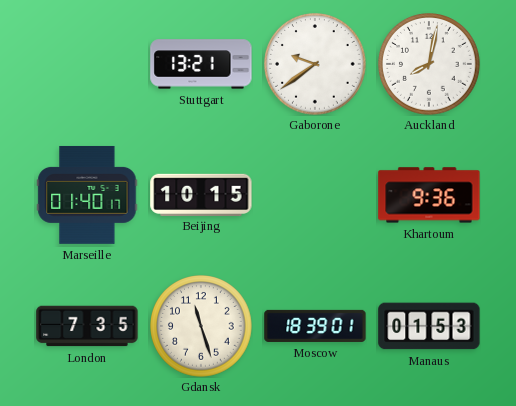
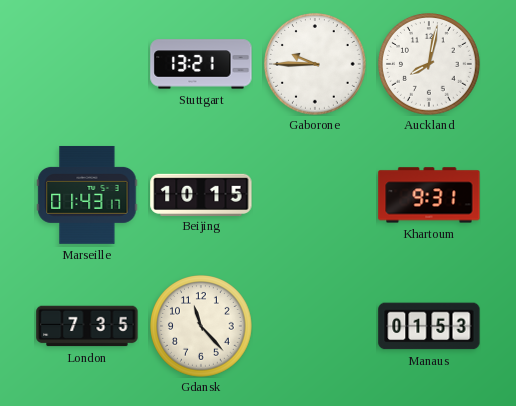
Gaborone: 9:39 -> 9:45
Marseille: 01:40 -> 01:43
Khartoum: 9:36 -> 9:31
Gdansk: 11:27 -> 11:23
Moscow: 18:39 -> none
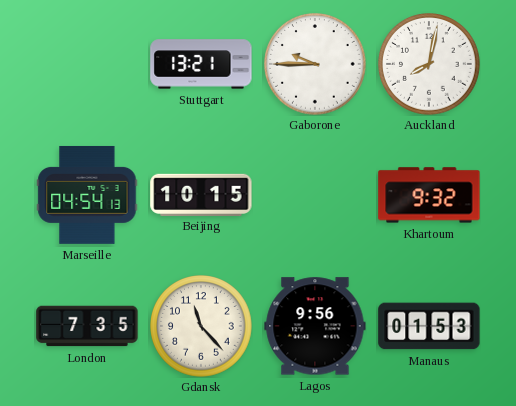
Marseille: 01:43 -> 04:54
Khartoum: 9:31 -> 9:32
Lagos: none -> 9:56
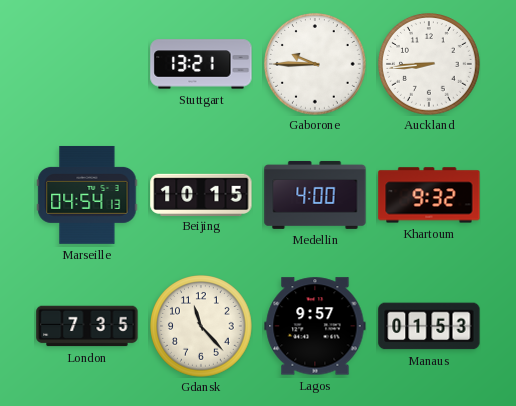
Auckland: 8:02 -> 8:44
Medellin: none -> 4:00
Lagos: 9:56 -> 9:57
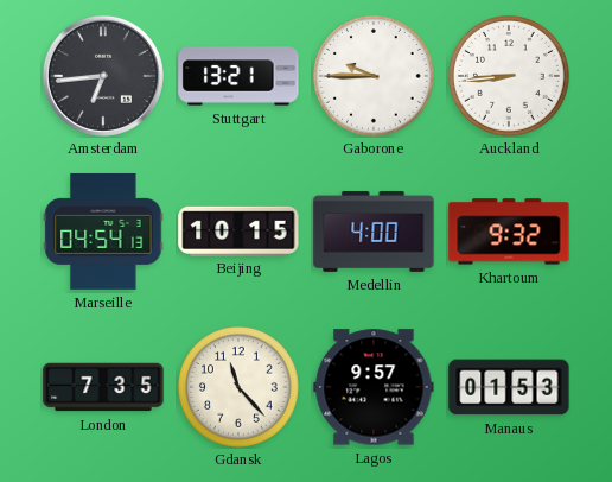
Amsterdam: none -> 6:44
